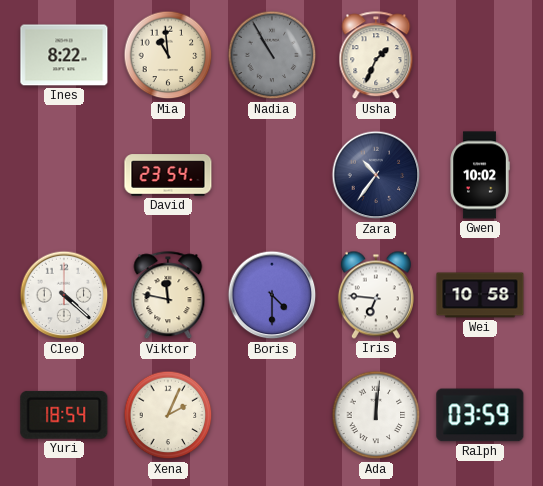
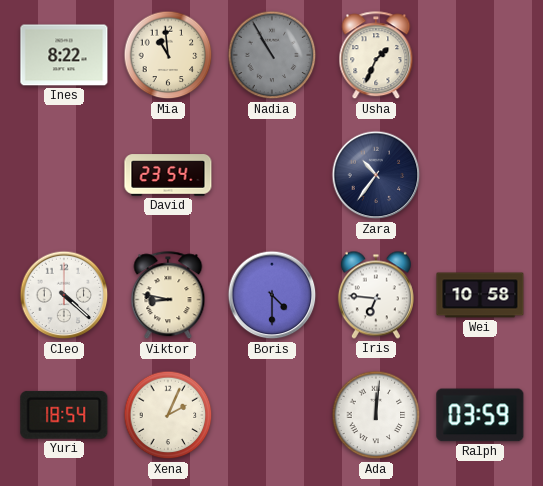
Gwen: 10:02 -> none
Viktor: 11:47 -> 8:47
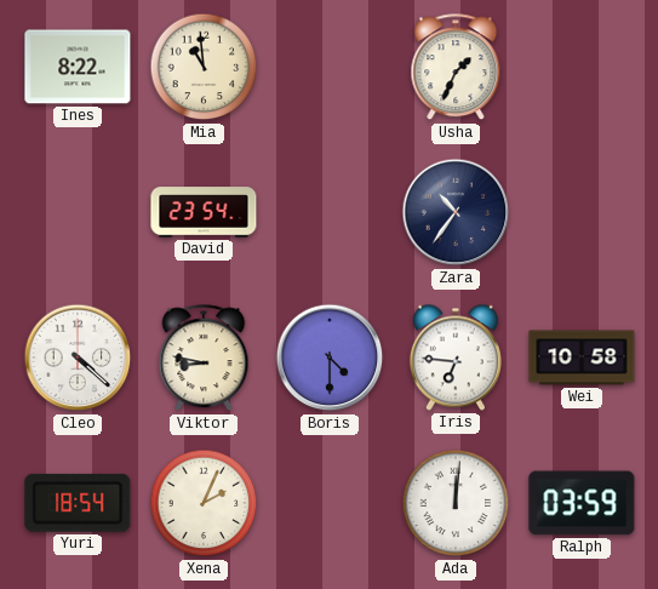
Nadia: 10:55 -> none
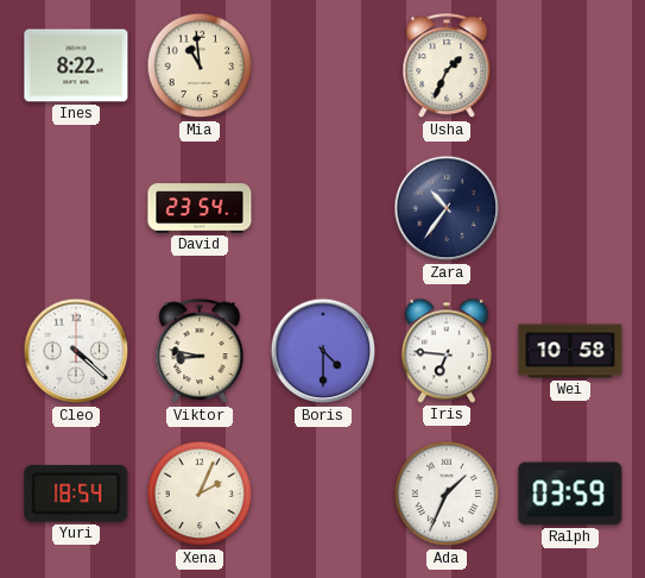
Ada: 12:01 -> 1:34
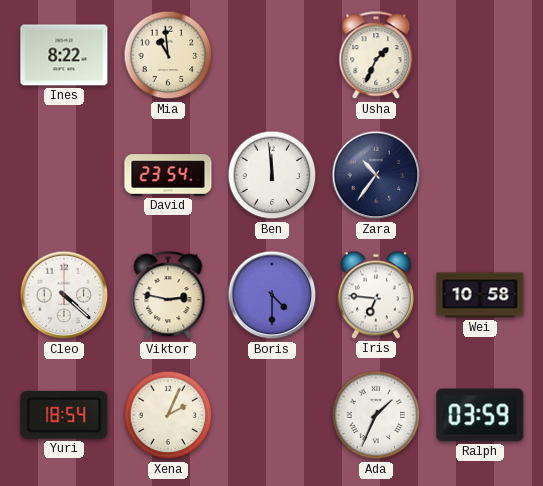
Ben: none -> 11:59
Viktor: 8:47 -> 2:47
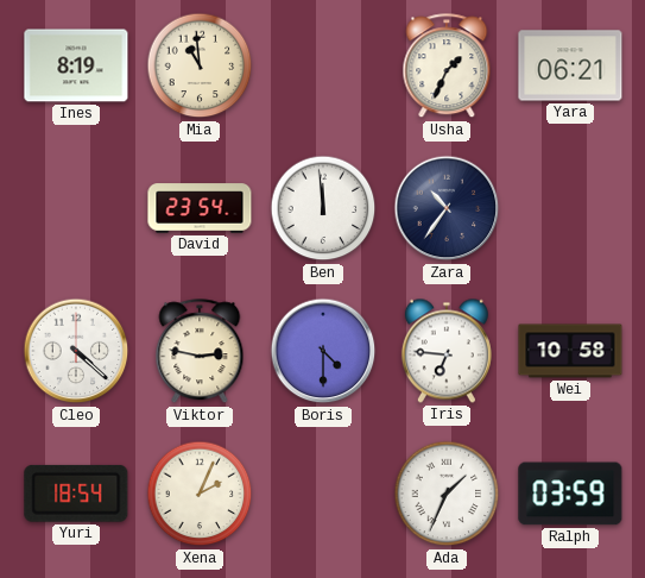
Ines: 8:22 -> 8:19
Yara: none -> 06:21
